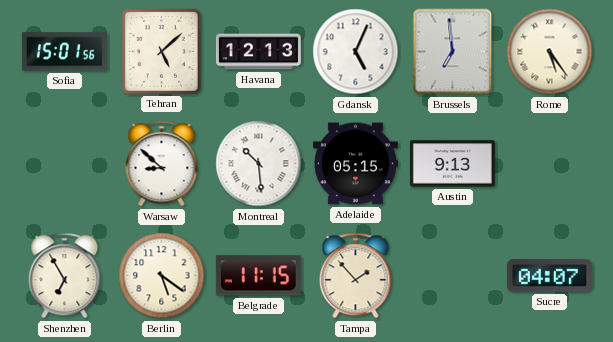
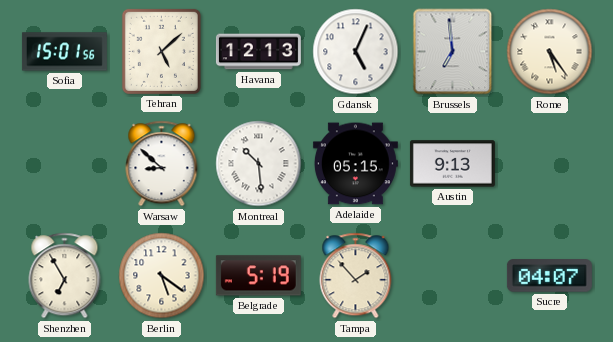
Belgrade: 11:15 -> 5:19
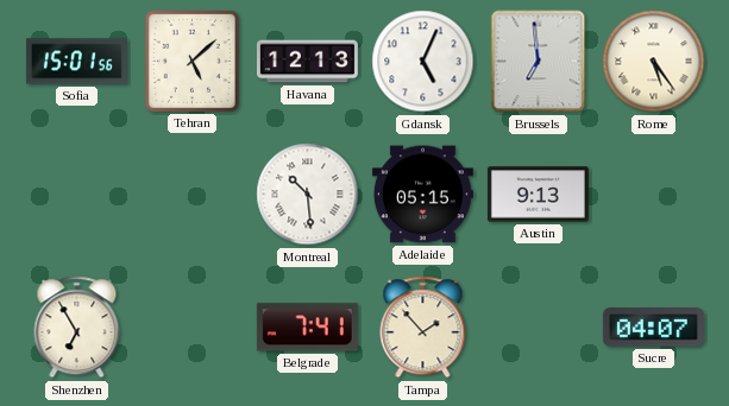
Warsaw: 8:52 -> none
Berlin: 5:21 -> none
Belgrade: 5:19 -> 7:41
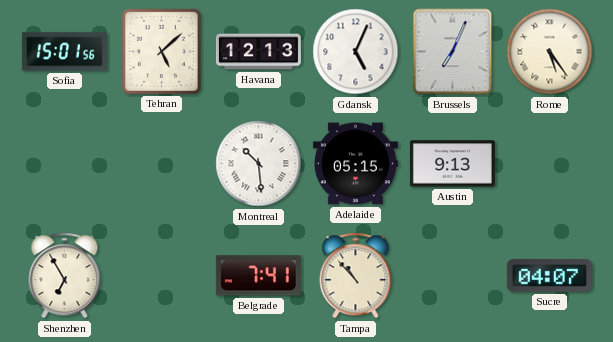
Brussels: 6:59 -> 7:04
Tampa: 1:53 -> 10:53
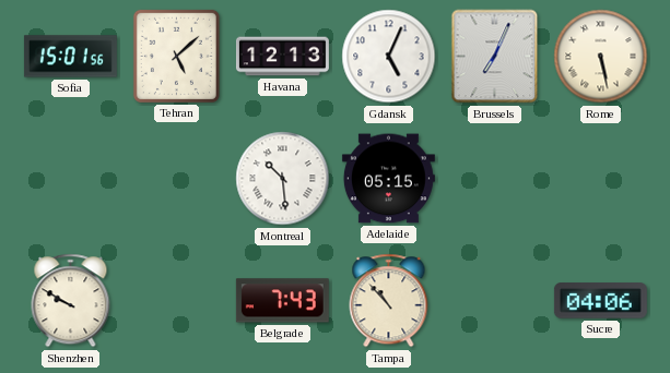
Rome: 5:24 -> 5:28
Austin: 9:13 -> none
Shenzhen: 6:55 -> 9:50
Belgrade: 7:41 -> 7:43
Sucre: 04:07 -> 04:06
